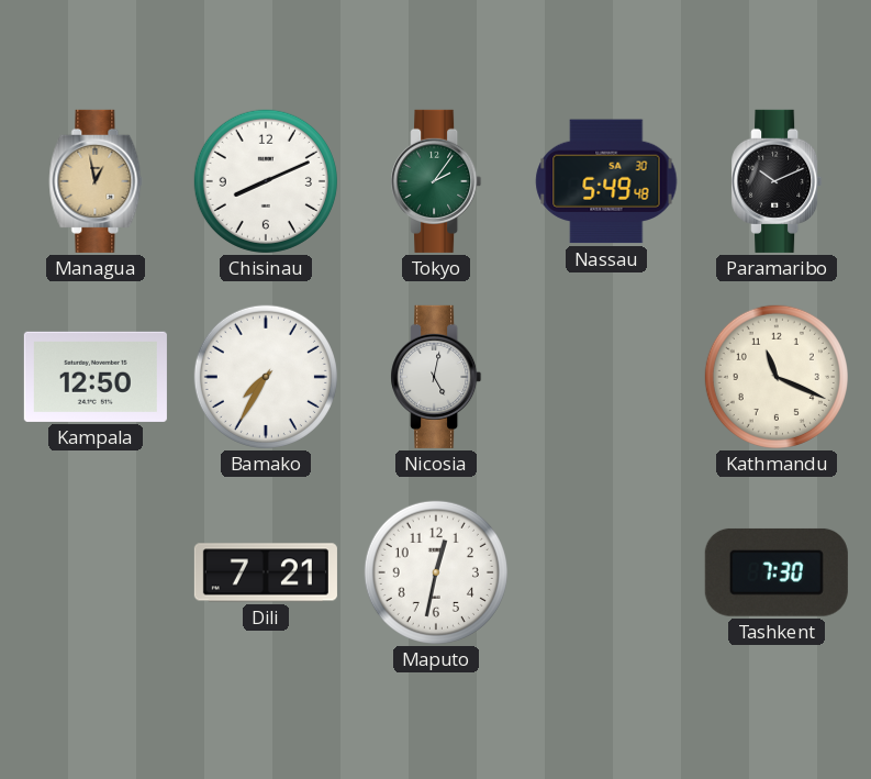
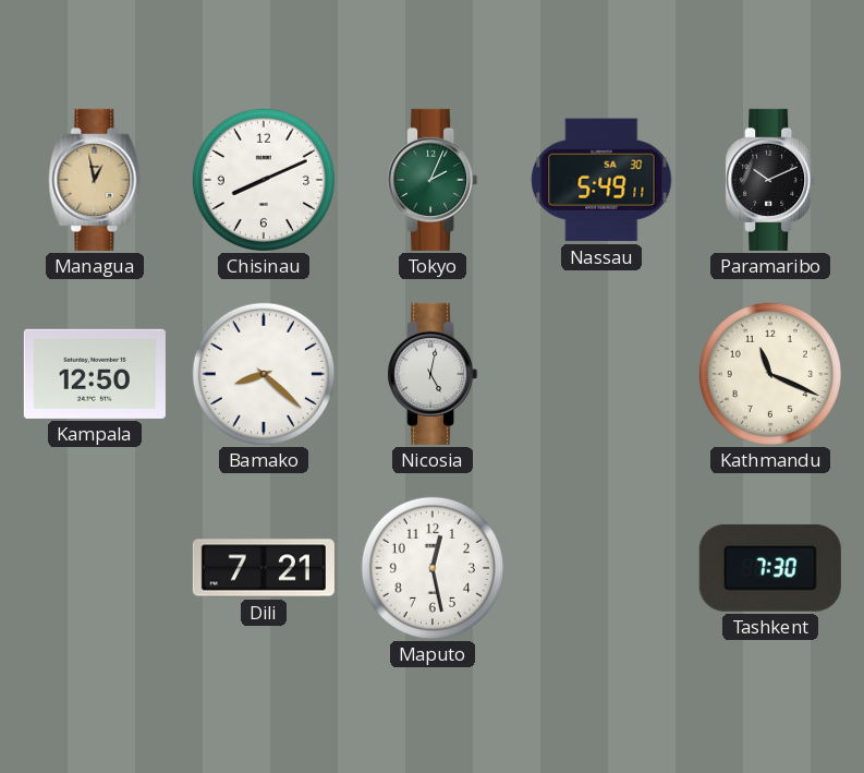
Tokyo: 2:06 -> 2:04
Nassau: 5:49:48 -> 5:49:11
Bamako: 7:35 -> 8:22
Maputo: 12:32 -> 12:28
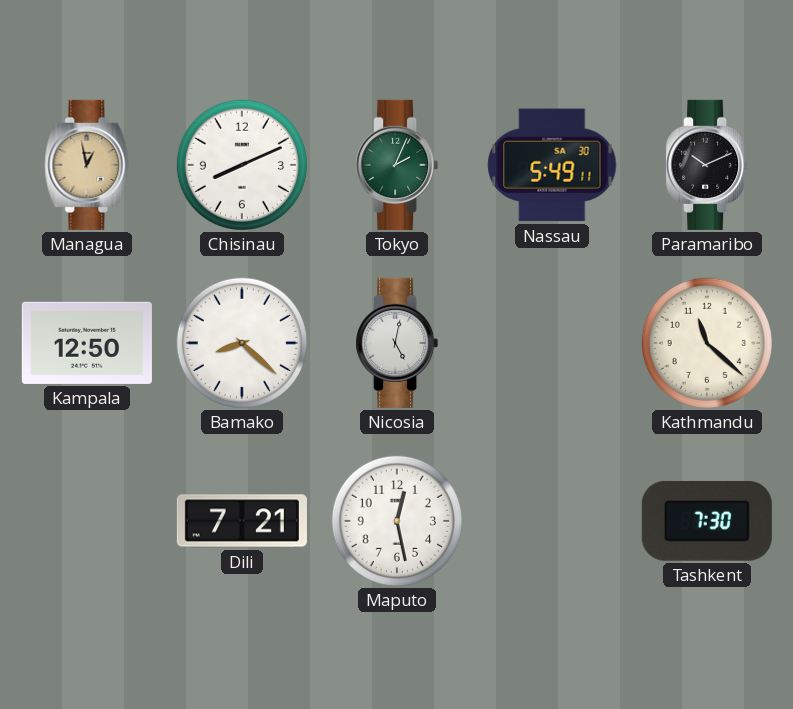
Kathmandu: 11:19 -> 11:22
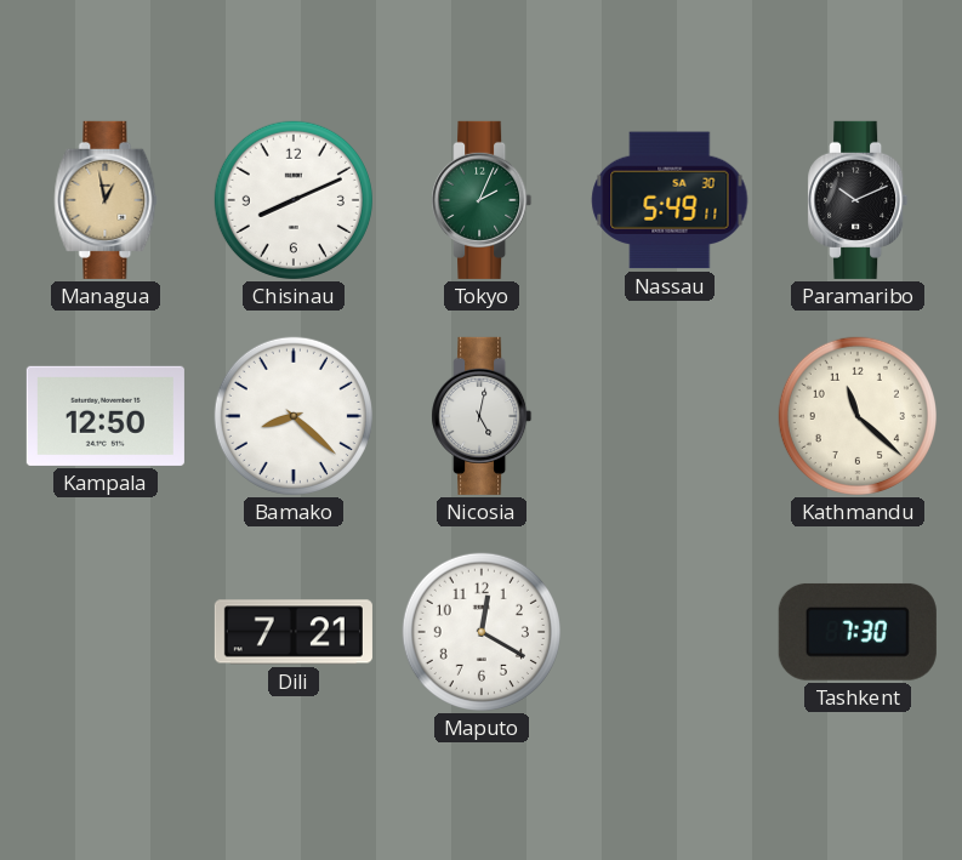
Maputo: 12:28 -> 12:20
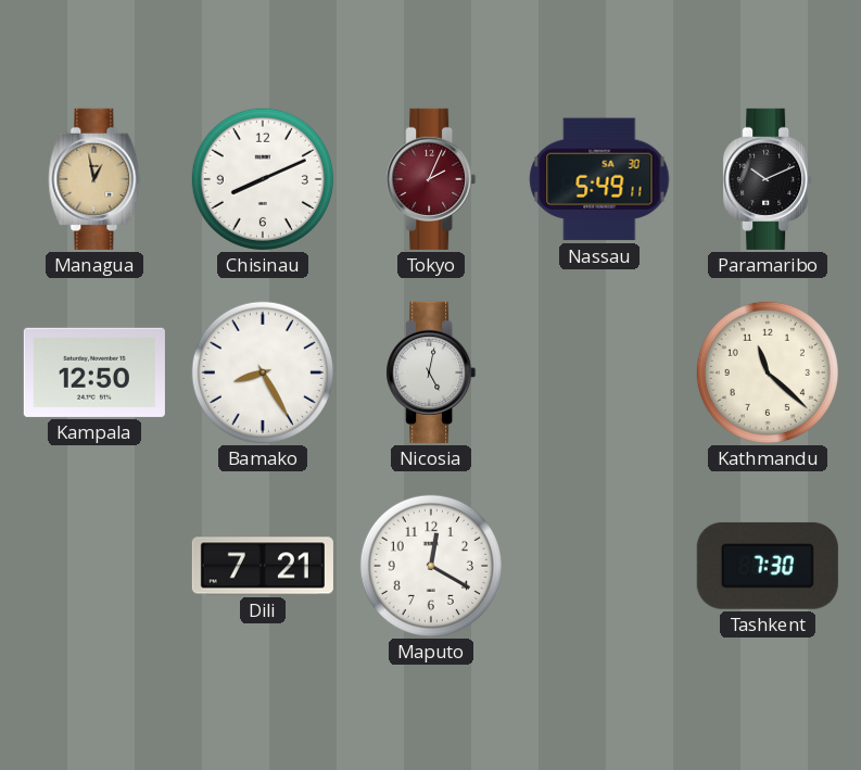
Tokyo dial: green -> burgundy
Bamako: 8:22 -> 8:25
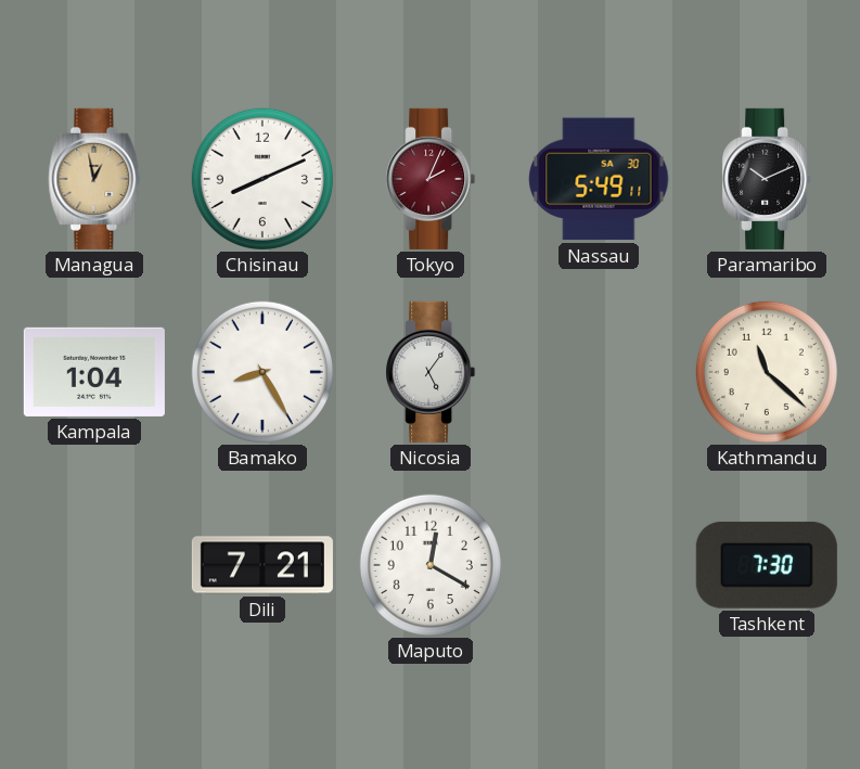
Kampala: 12:50 -> 1:04
Nicosia: 5:02 -> 5:06
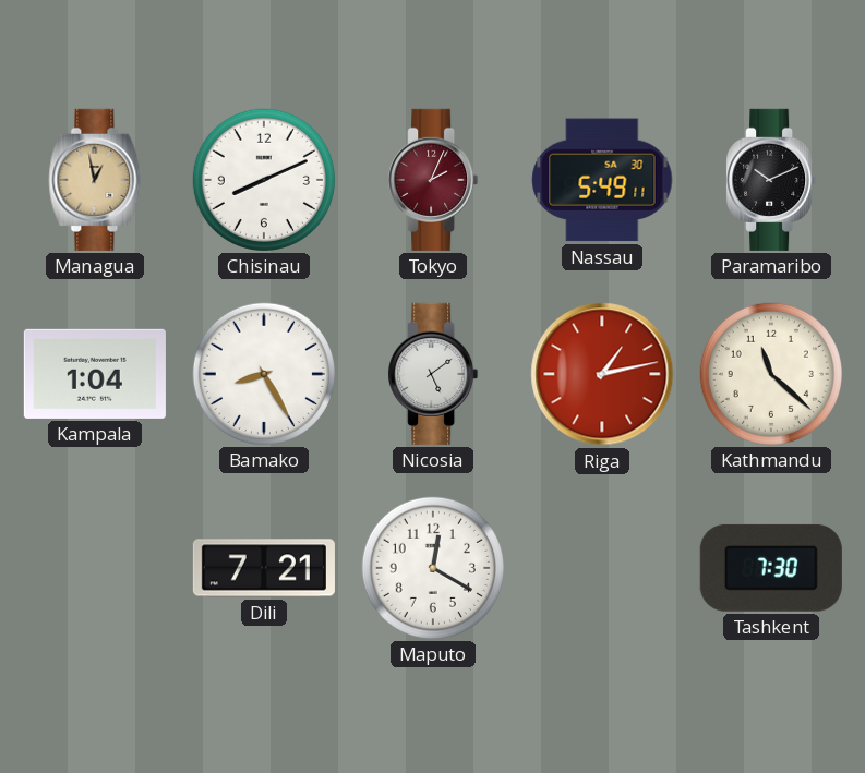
Nicosia: 5:06 -> 5:09
Riga: none -> 1:13
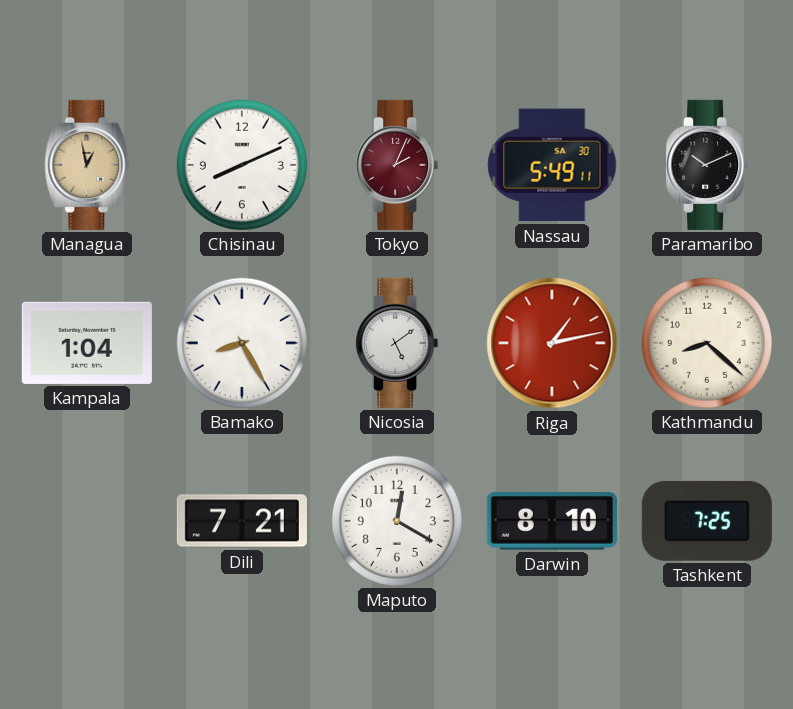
Kathmandu: 11:22 -> 8:22
Darwin: none -> 8:10
Tashkent: 7:30 -> 7:25
